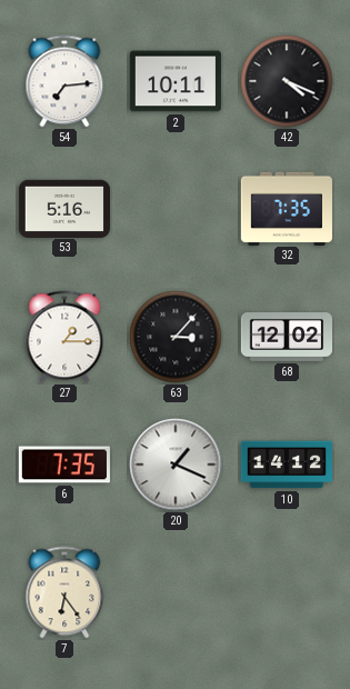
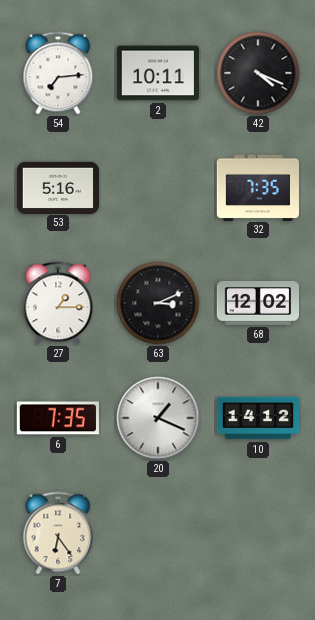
63: 3:07 -> 3:11
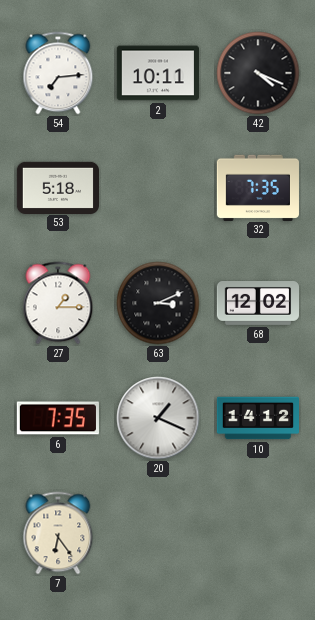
53: 5:16 -> 5:18
